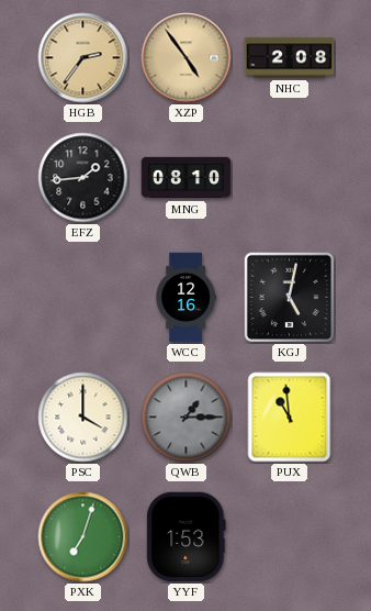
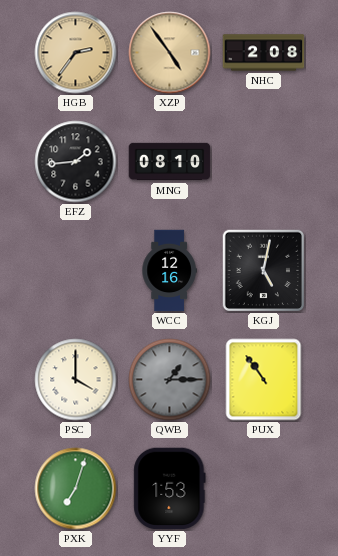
PUX: 10:59 -> 10:54
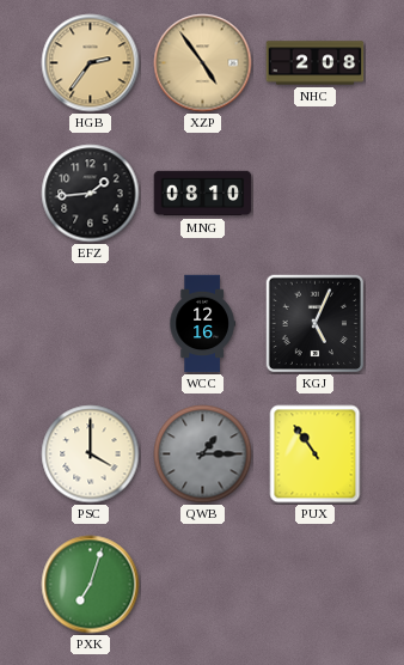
KGJ: 5:02 -> 5:04
YYF: 1:53 -> none
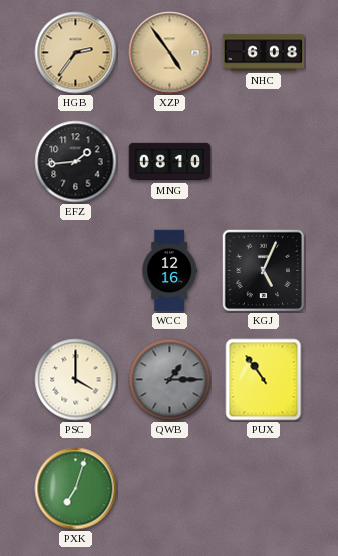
NHC: 2:08 -> 6:08
